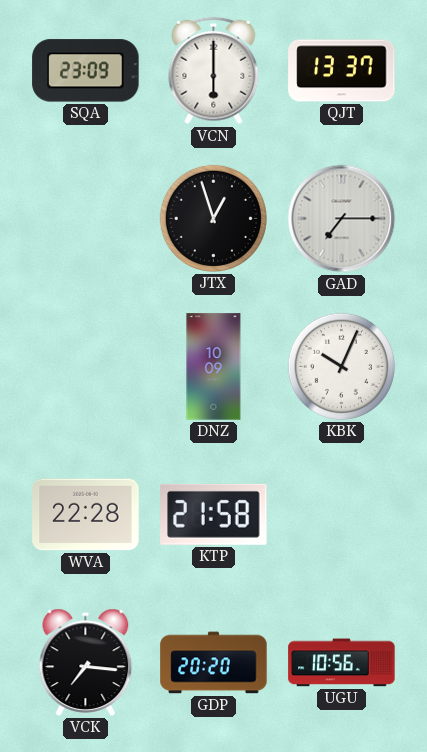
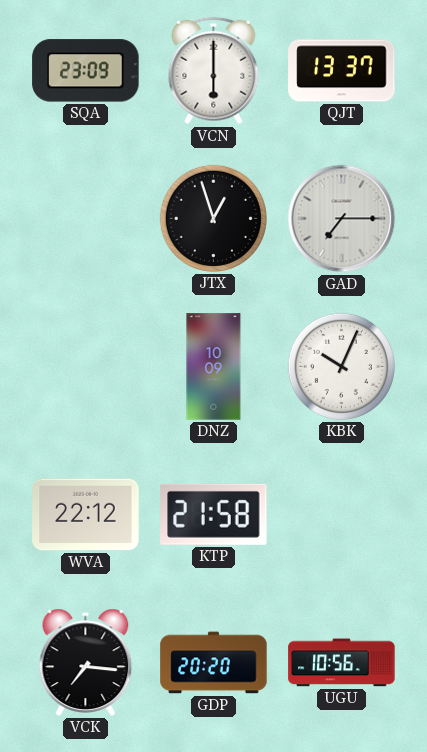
WVA: 22:28 -> 22:12
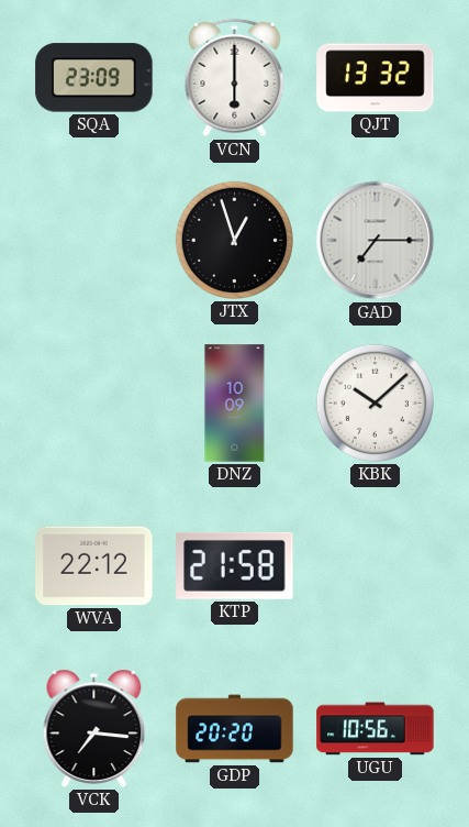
QJT: 13:37 -> 13:32
KBK: 10:04 -> 10:08
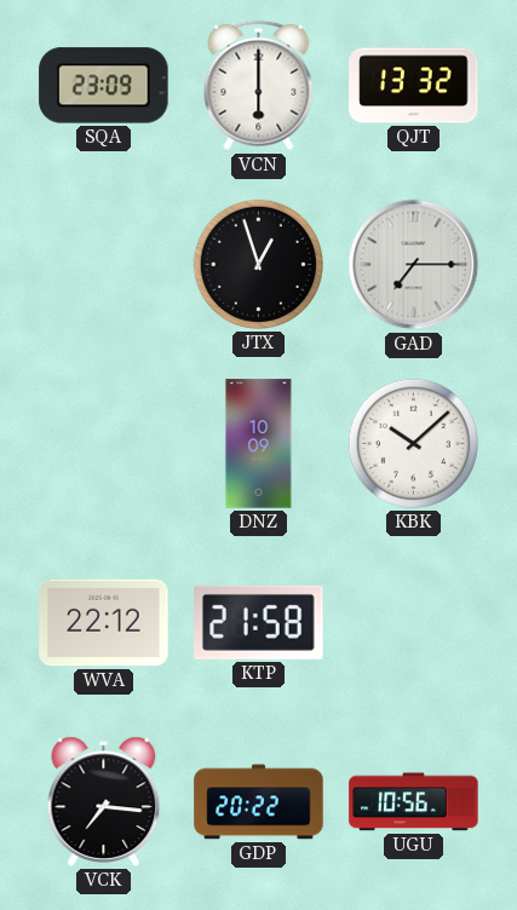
GDP: 20:20 -> 20:22
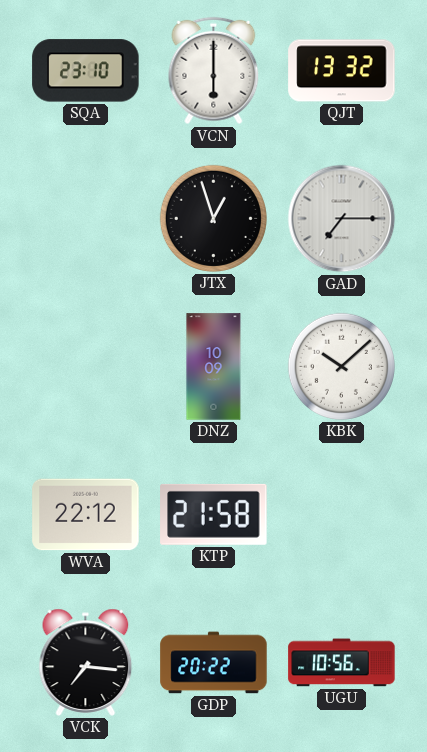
SQA: 23:09 -> 23:10
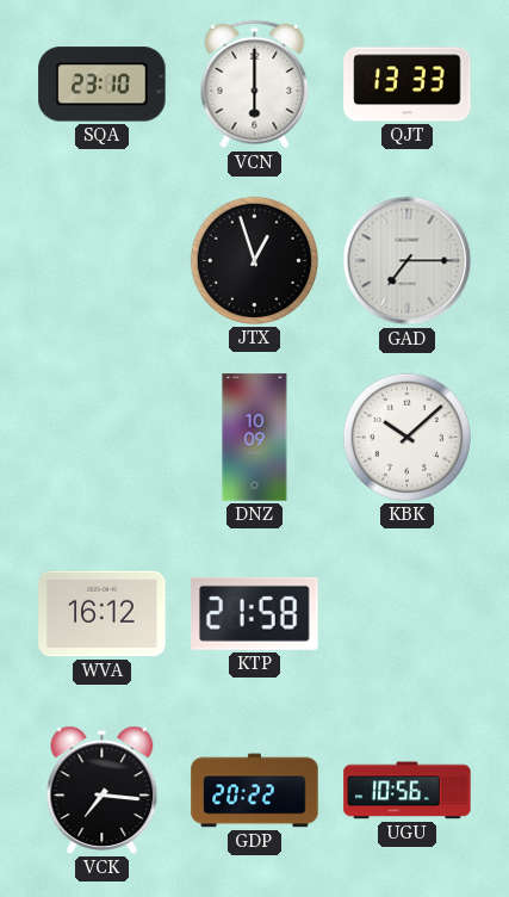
QJT: 13:32 -> 13:33
WVA: 22:12 -> 16:12
